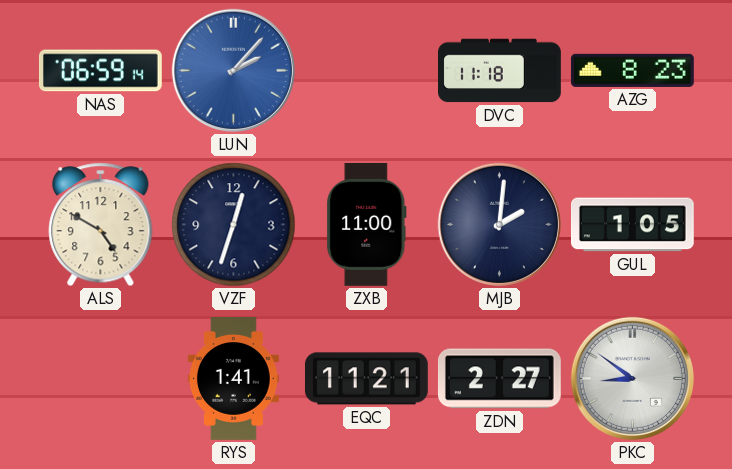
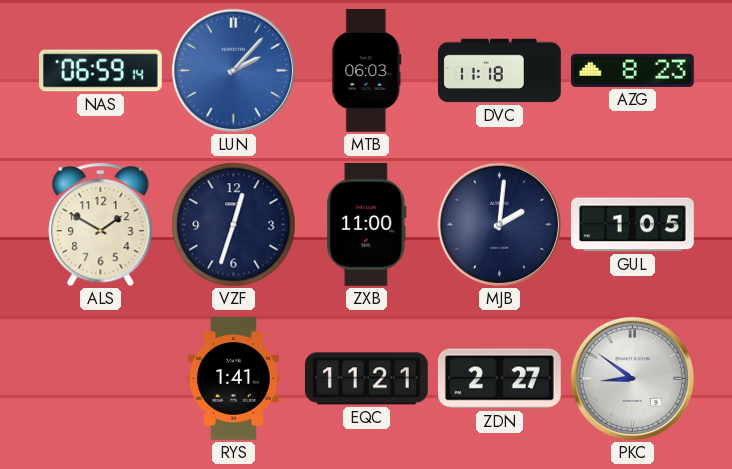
MTB: none -> 06:03
ALS: 4:50 -> 1:50
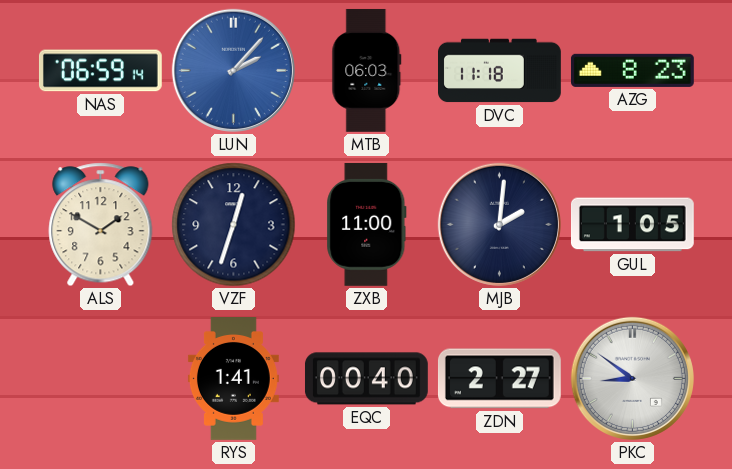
EQC: 11:21 -> 00:40
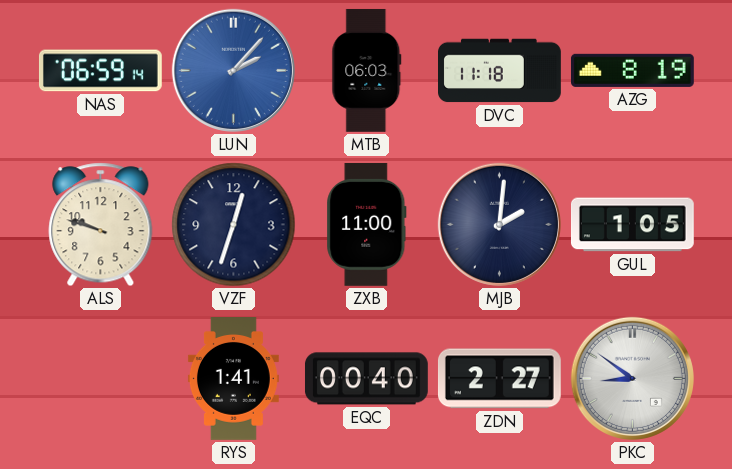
AZG: 8:23 -> 8:19
ALS: 1:50 -> 9:48
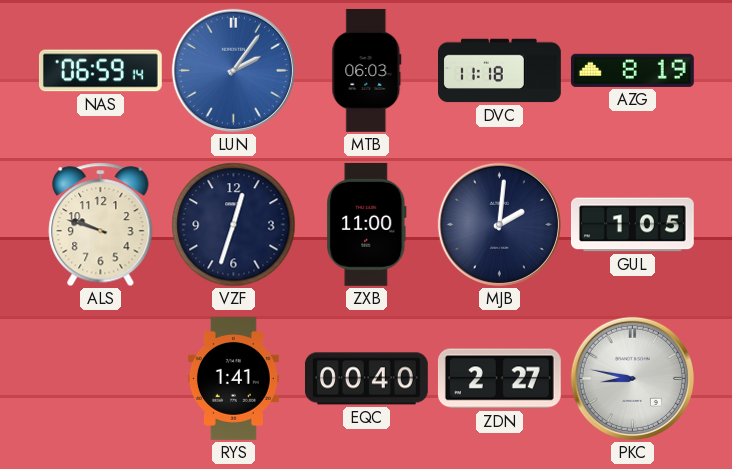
LUN: 2:07 -> 2:06
PKC: 8:51 -> 8:47
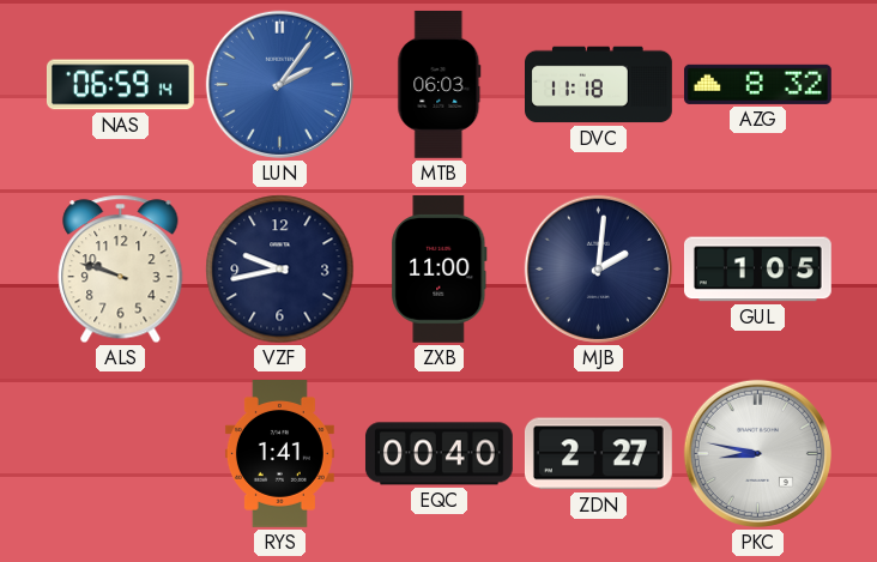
AZG: 8:19 -> 8:32
VZF: 12:33 -> 9:43
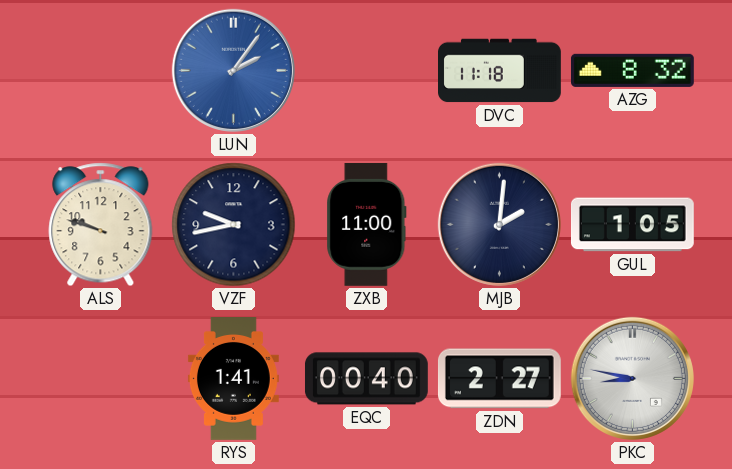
NAS: 06:59 -> none
MTB: 06:03 -> none
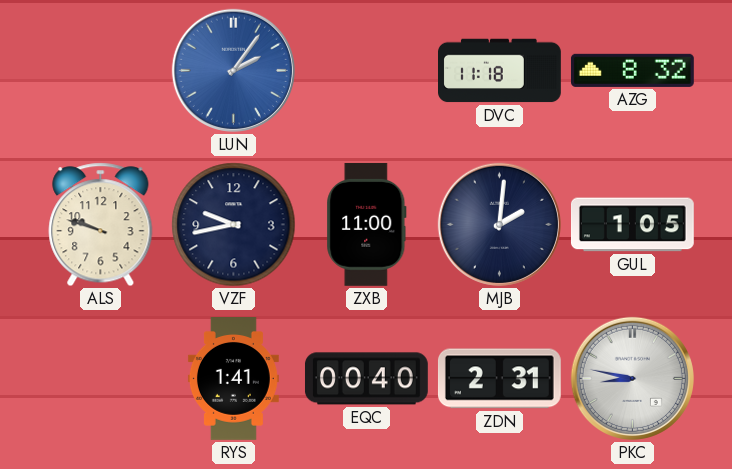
ZDN: 2:27 -> 2:31
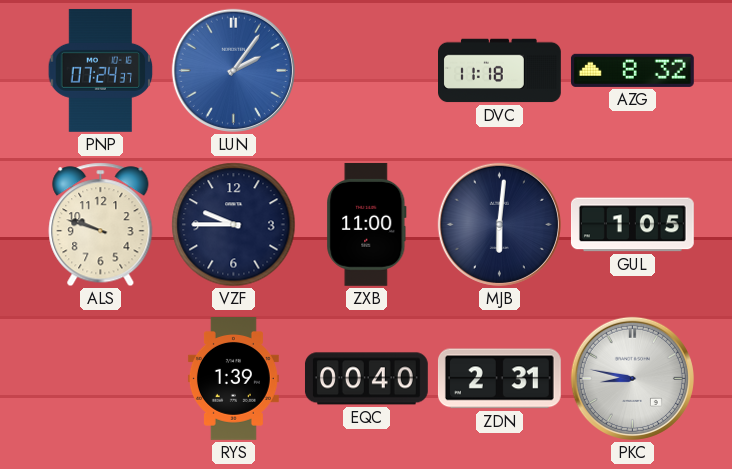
PNP: none -> 07:24
VZF: 9:43 -> 9:45
MJB: 2:01 -> 6:01
RYS: 1:41 -> 1:39
